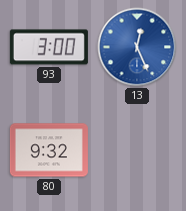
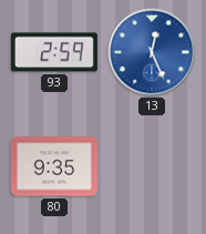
93: 3:00 -> 2:59
80: 9:32 -> 9:35
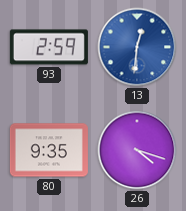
13: 12:26 -> 12:31
26: none -> 4:18
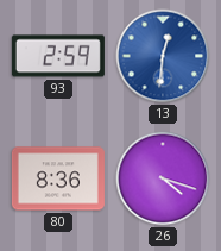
80: 9:35 -> 8:36
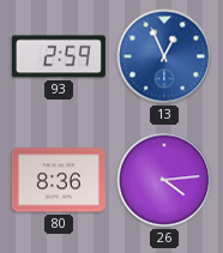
13: 12:31 -> 12:56
26: 4:18 -> 4:14
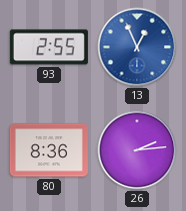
93: 2:59 -> 2:55
26: 4:14 -> 2:14
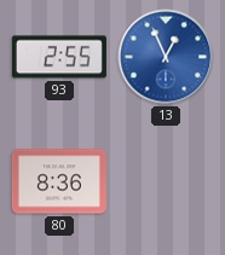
26: 2:14 -> none
